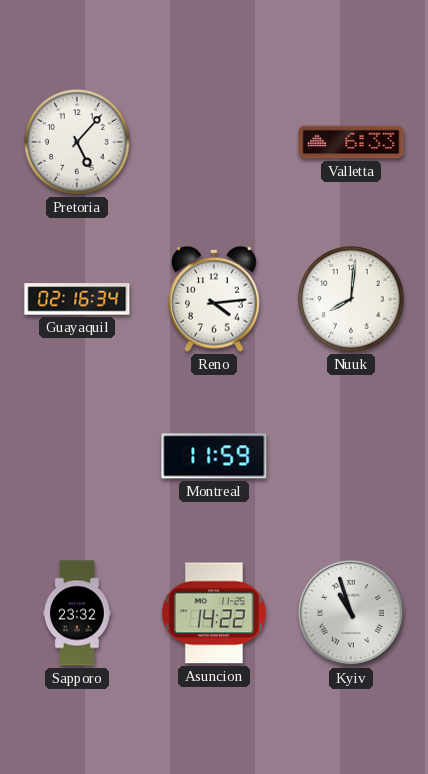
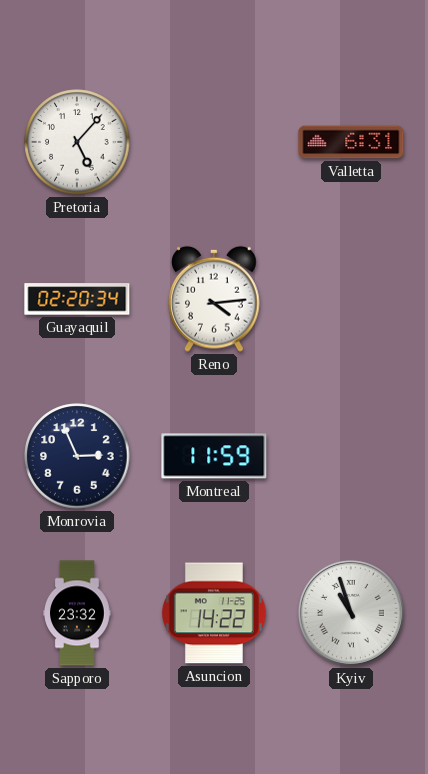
Valletta: 6:33 -> 6:31
Guayaquil: 02:16 -> 02:20
Nuuk: 8:01 -> none
Monrovia: none -> 2:56
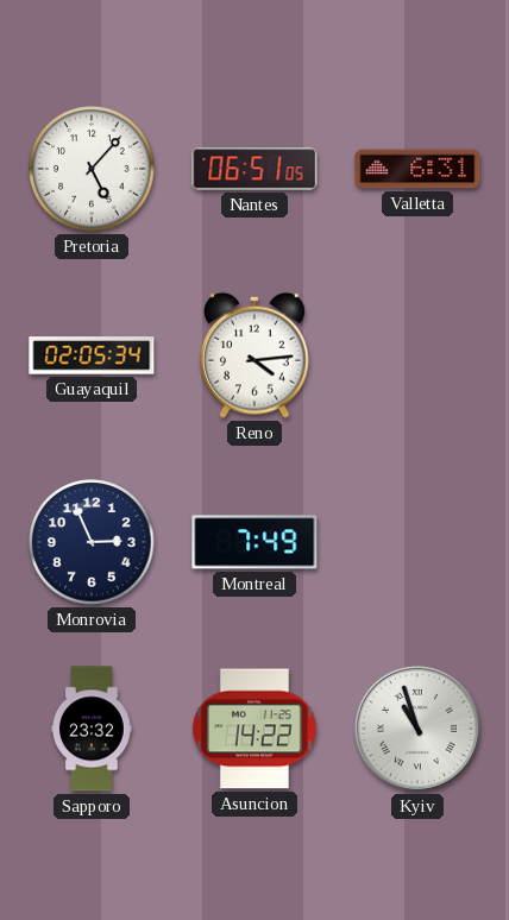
Nantes: none -> 06:51
Guayaquil: 02:20 -> 02:05
Montreal: 11:59 -> 7:49
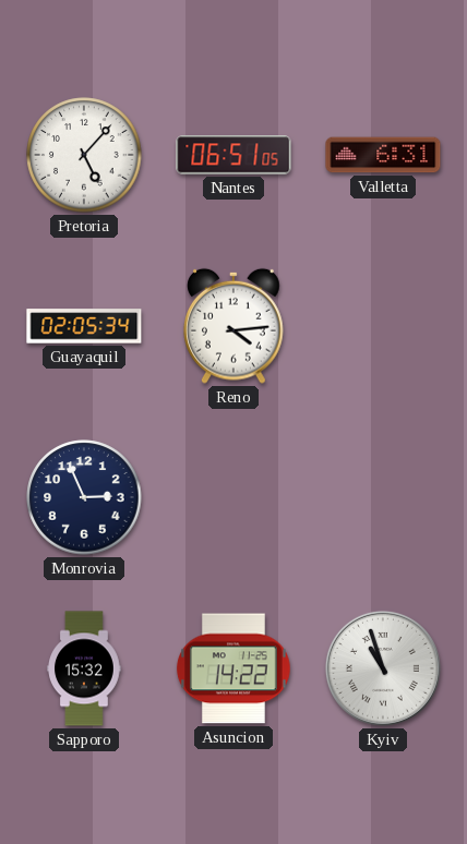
Montreal: 7:49 -> none
Sapporo: 23:32 -> 15:32
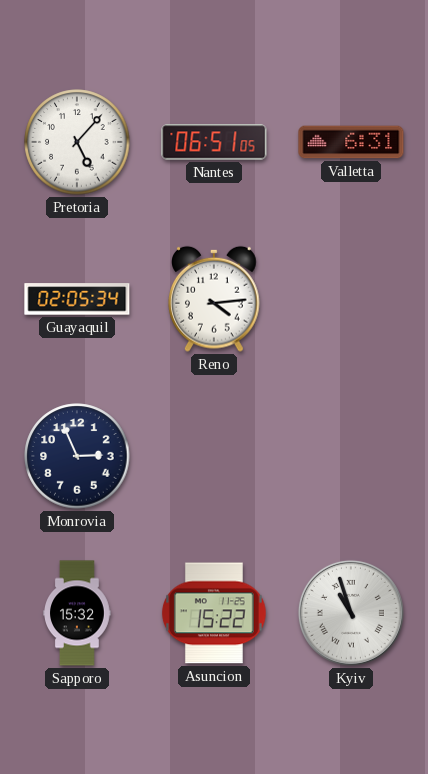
Asuncion: 14:22 -> 15:22
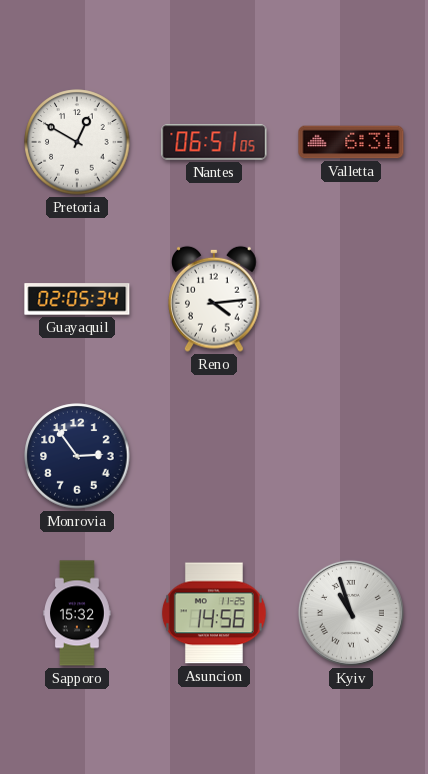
Pretoria: 5:07 -> 12:50
Monrovia: 2:56 -> 2:54
Asuncion: 15:22 -> 14:56
